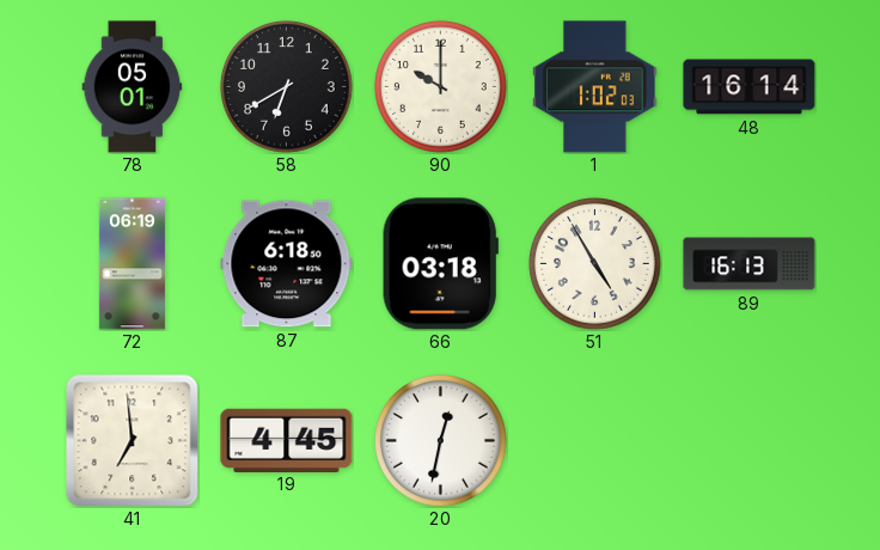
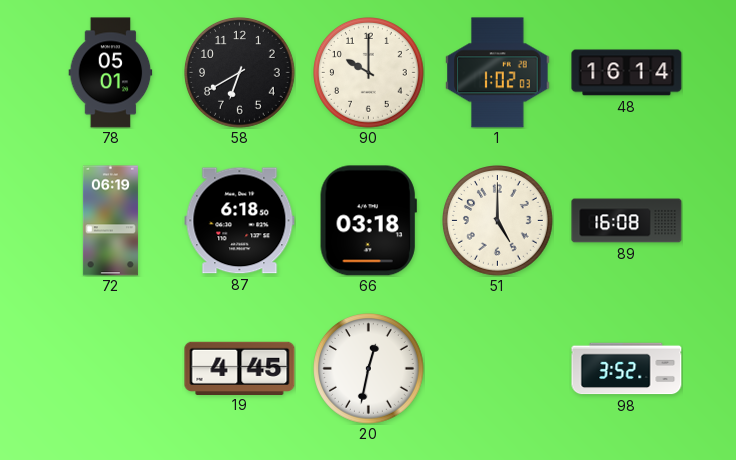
51: 4:55 -> 5:00
89: 16:13 -> 16:08
41: 6:59 -> none
98: none -> 3:52
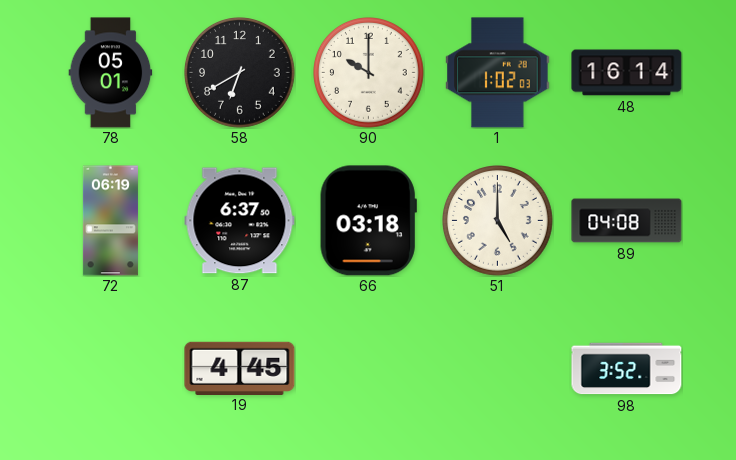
87: 6:18 -> 6:37
89: 16:08 -> 04:08
20: 12:32 -> none
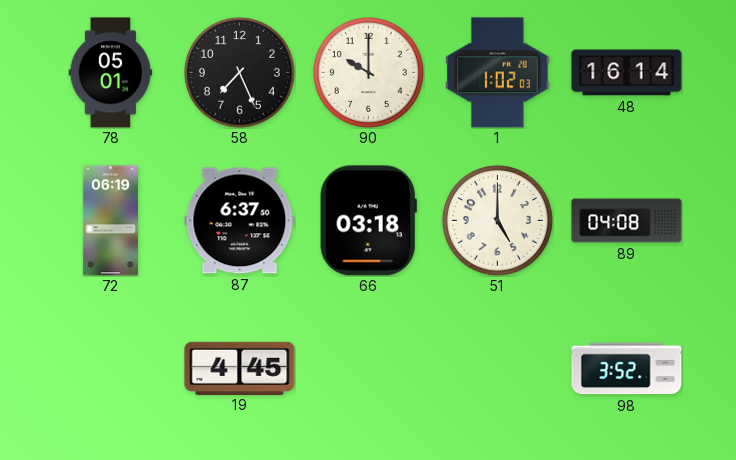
58: 6:40 -> 7:26
